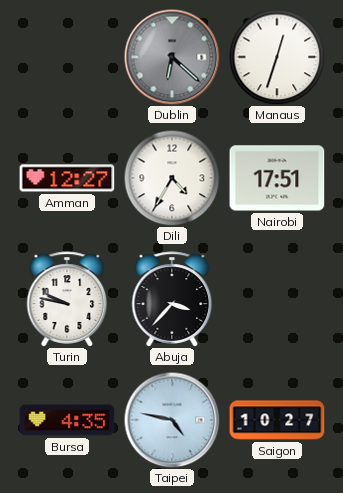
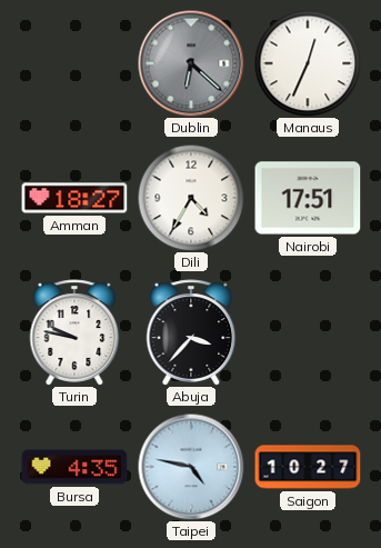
Manaus: 12:33 -> 12:34
Amman: 12:27 -> 18:27
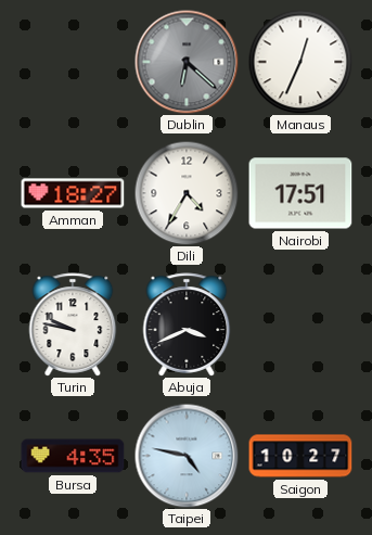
Abuja: 3:37 -> 3:41
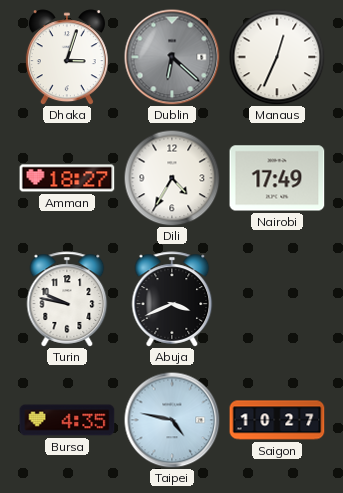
Dhaka: none -> 3:03
Nairobi: 17:51 -> 17:49
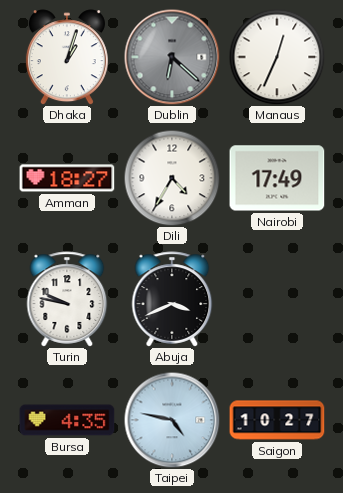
Dhaka: 3:03 -> 1:03
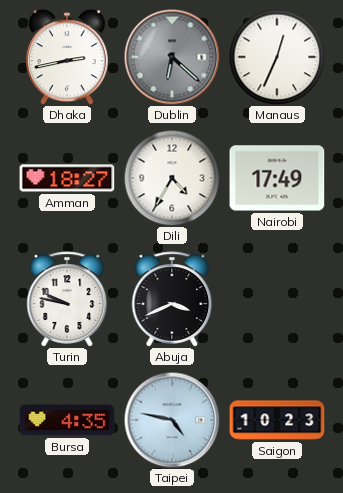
Dhaka: 1:03 -> 2:43
Saigon: 10:27 -> 10:23
